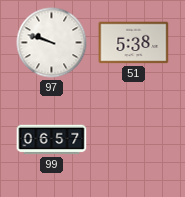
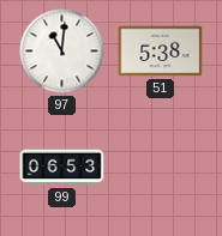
97: 9:48 -> 11:01
99: 06:57 -> 06:53
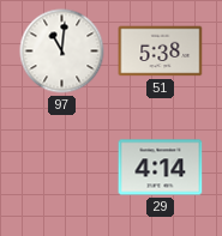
99: 06:53 -> none
29: none -> 4:14
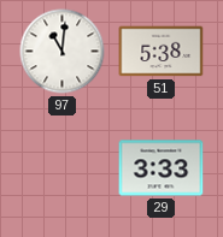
29: 4:14 -> 3:33
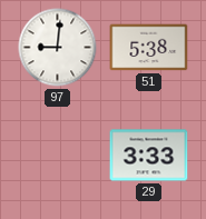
97: 11:01 -> 9:01
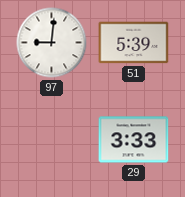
51: 5:38 -> 5:39
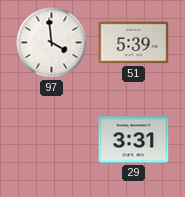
97: 9:01 -> 3:59
29: 3:33 -> 3:31
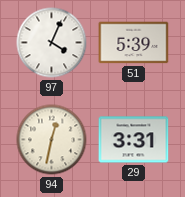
97: 3:59 -> 4:04
94: none -> 12:32
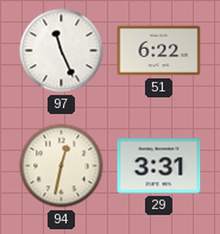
97: 4:04 -> 11:26
51: 5:39 -> 6:22
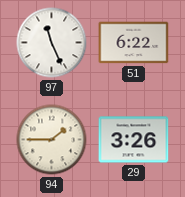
94: 12:32 -> 1:45
29: 3:31 -> 3:26
